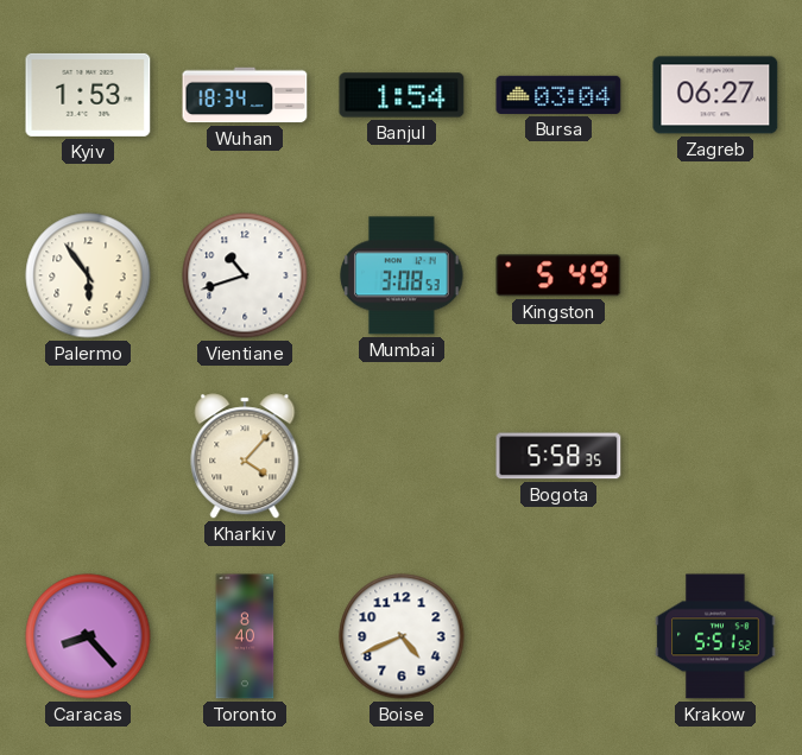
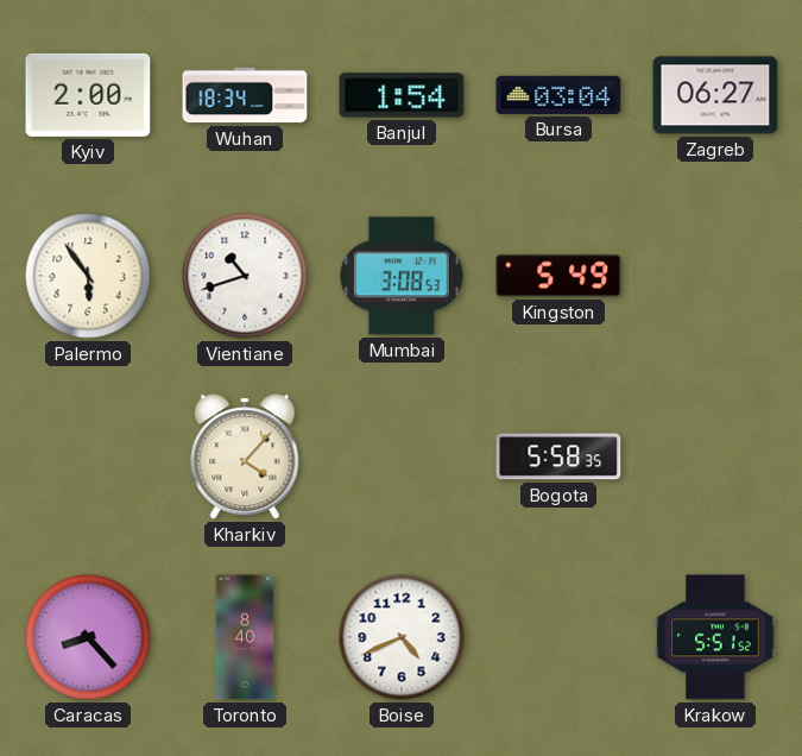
Kyiv: 1:53 -> 2:00
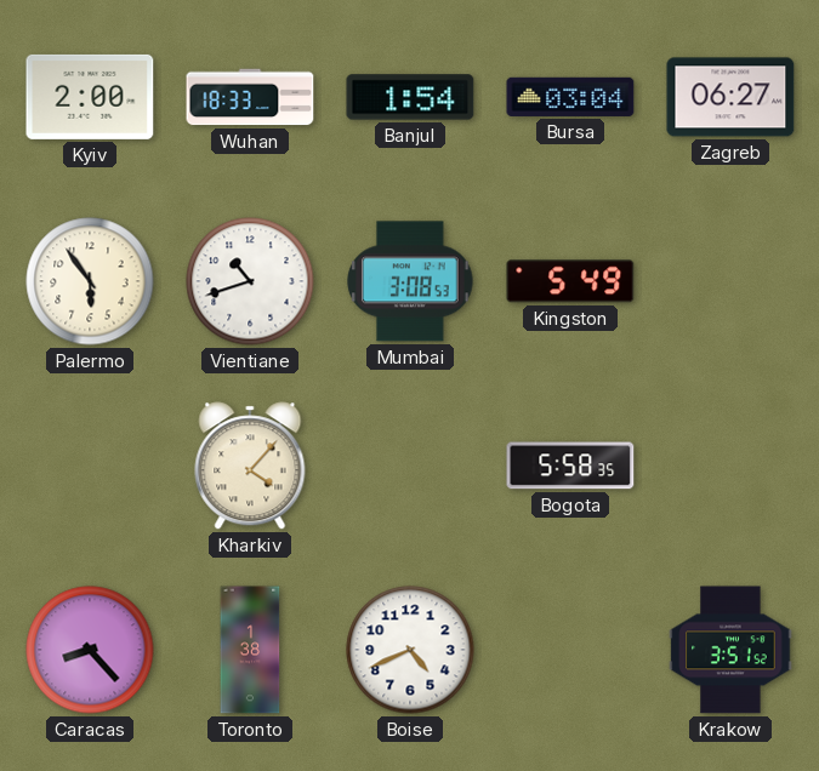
Wuhan: 18:34 -> 18:33
Toronto: 8:40 -> 1:38
Krakow: 5:51 -> 3:51
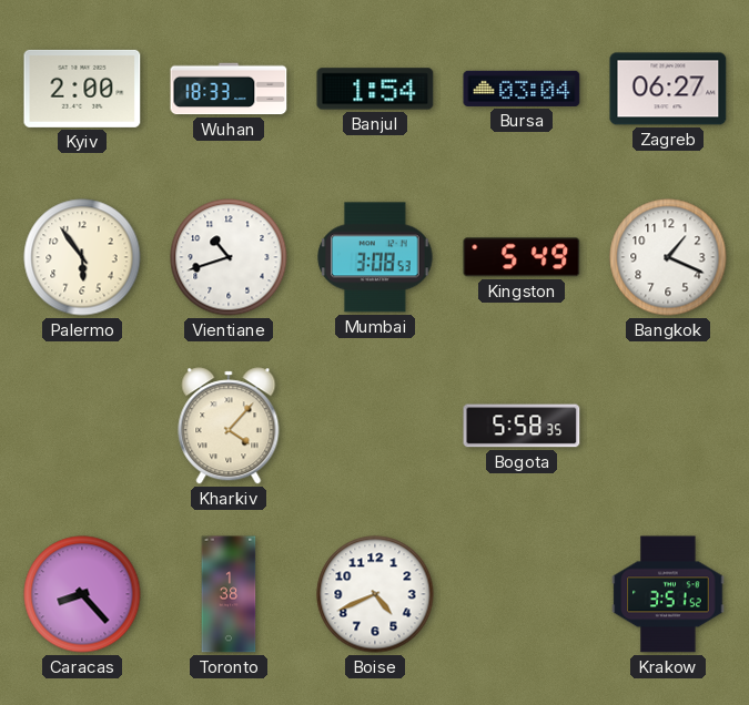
Bangkok: none -> 1:19
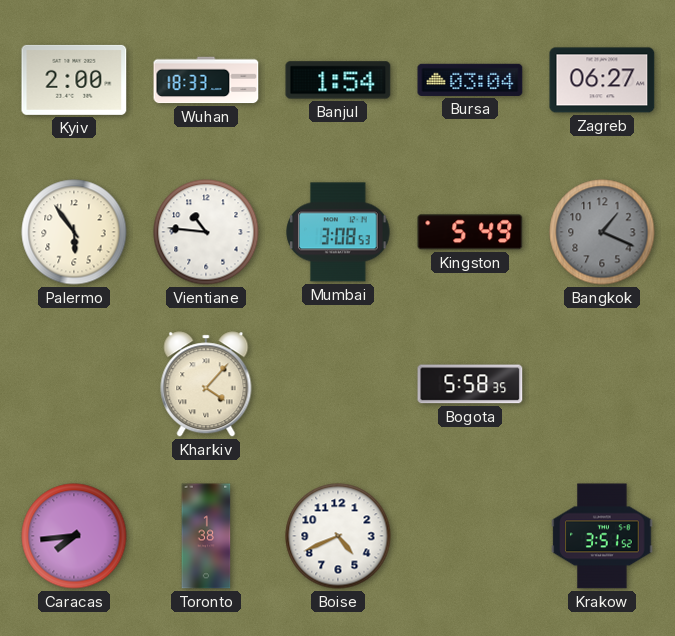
Vientiane: 10:42 -> 10:46
Bangkok dial: white -> grey
Caracas: 8:23 -> 7:44
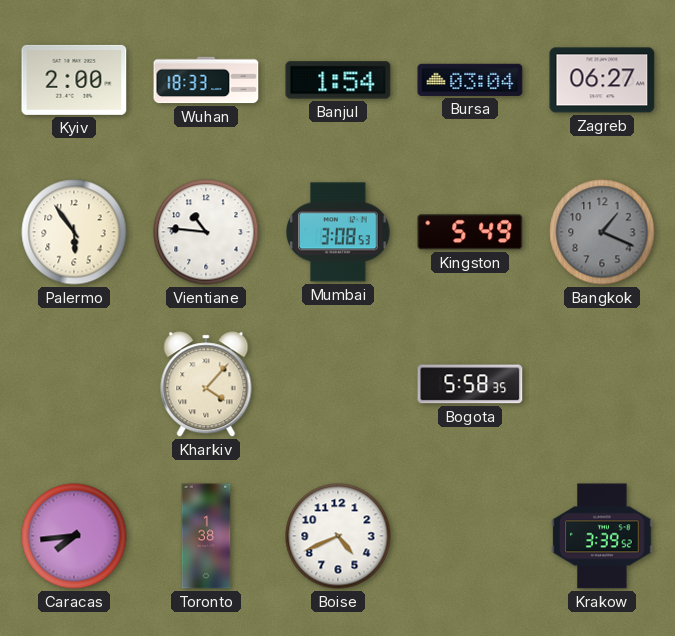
Krakow: 3:51 -> 3:39
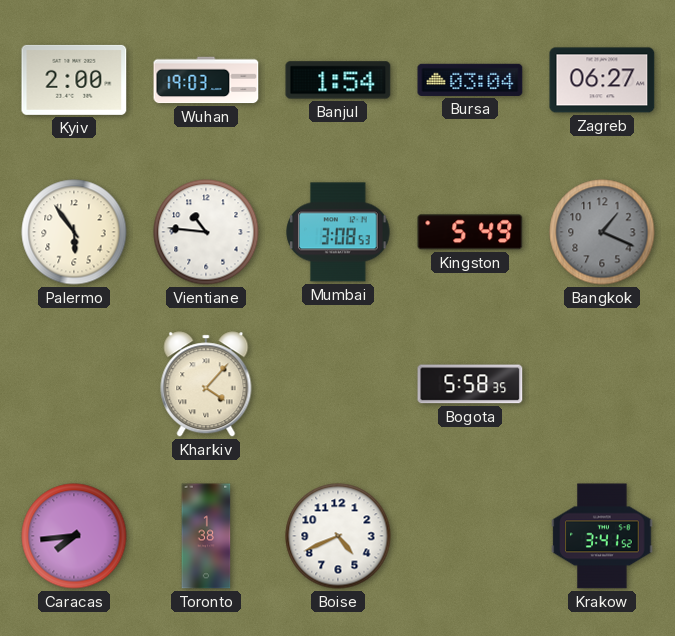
Wuhan: 18:33 -> 19:03
Krakow: 3:39 -> 3:41
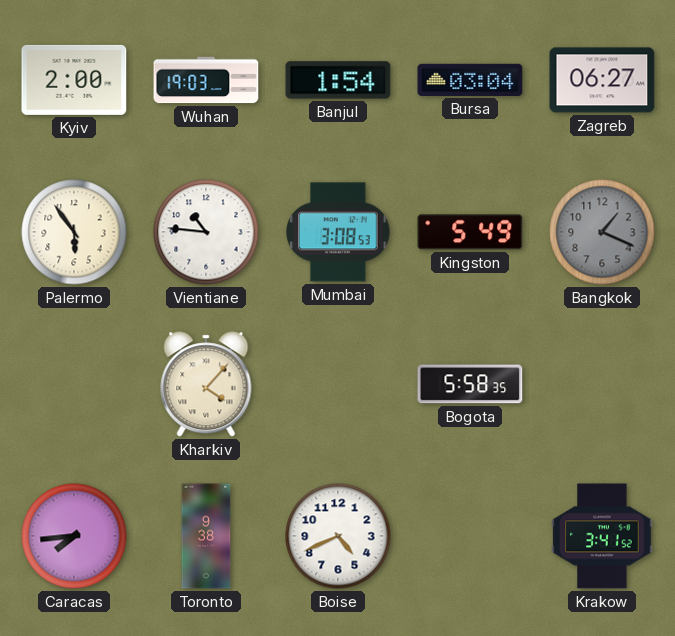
Toronto: 1:38 -> 9:38
